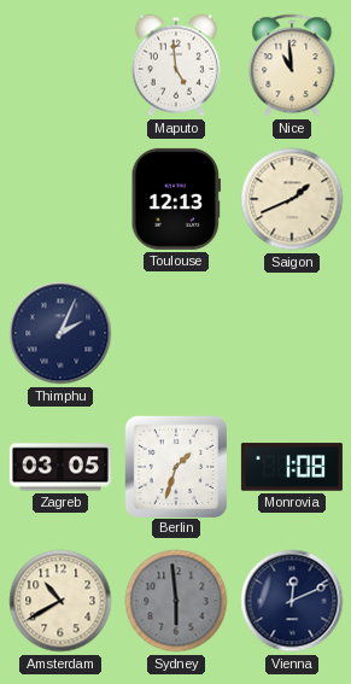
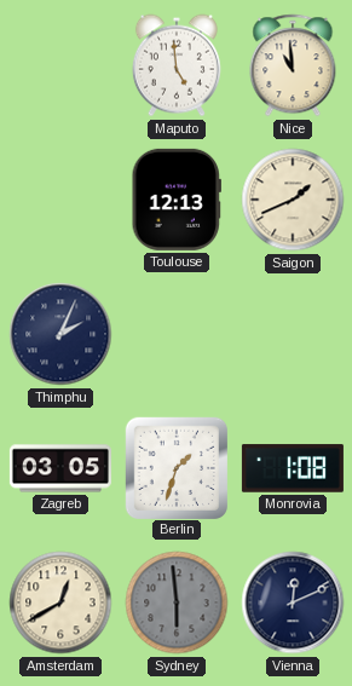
Amsterdam: 10:40 -> 12:40
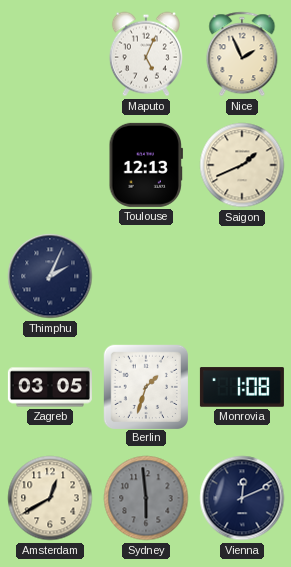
Maputo: 4:59 -> 5:04
Nice: 10:59 -> 1:56
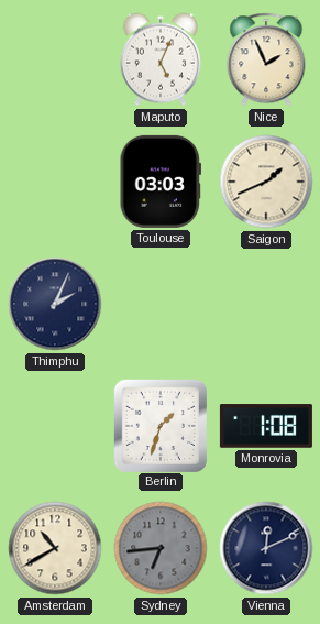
Toulouse: 12:13 -> 03:03
Zagreb: 03:05 -> none
Amsterdam: 12:40 -> 10:40
Sydney: 5:59 -> 6:44
